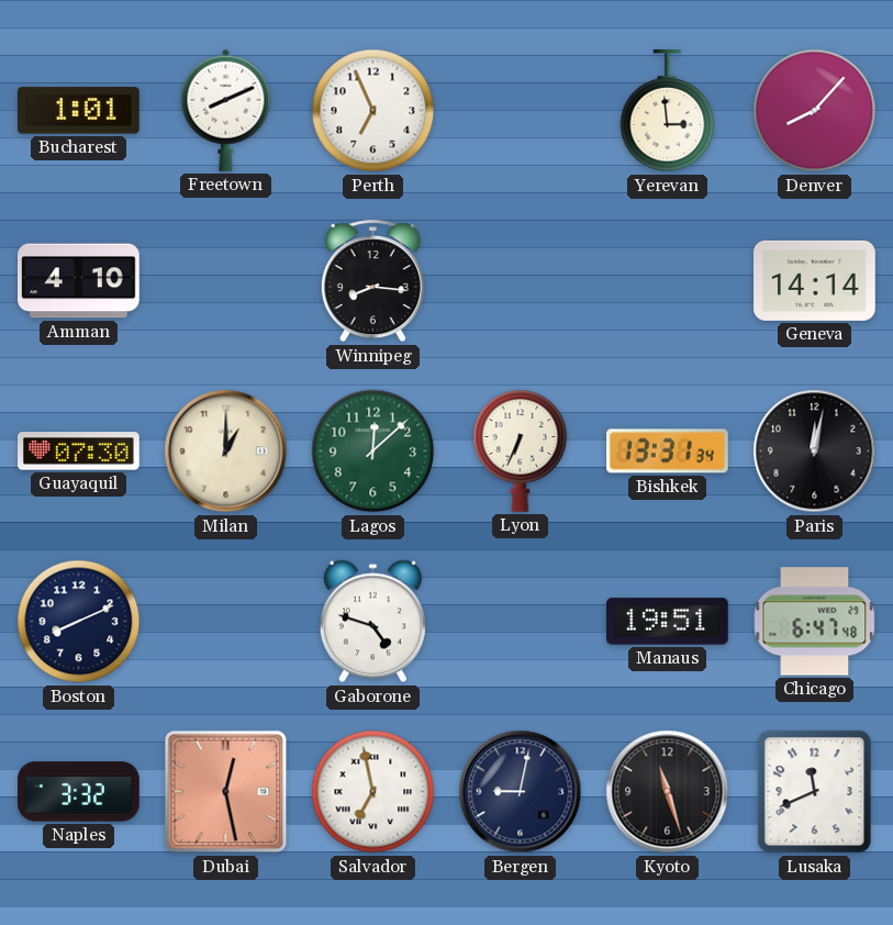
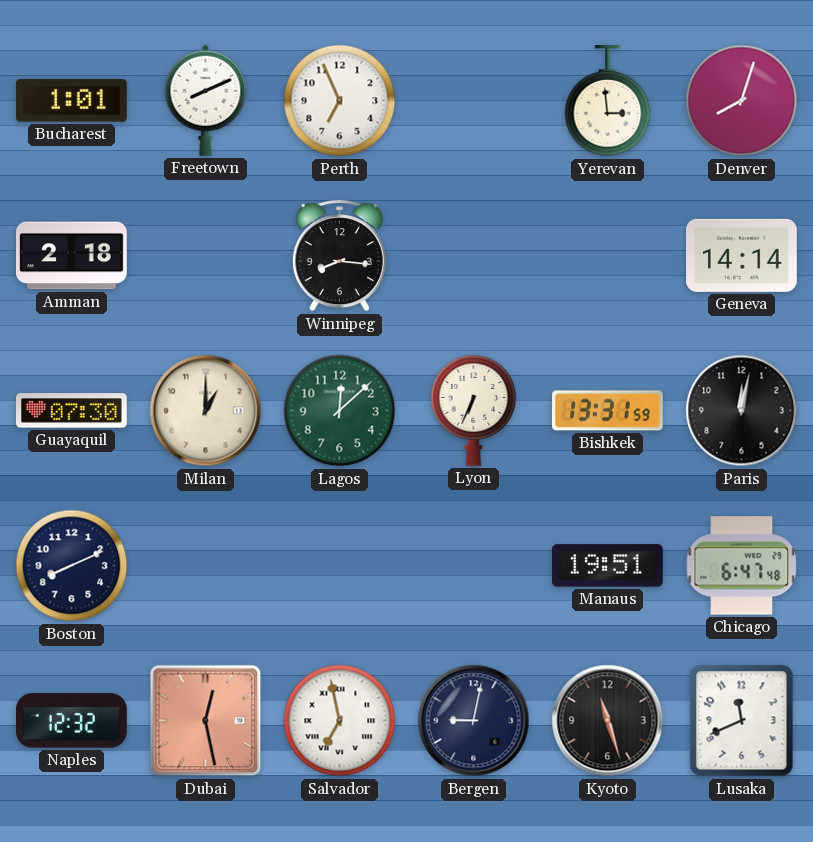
Denver: 8:07 -> 8:03
Amman: 4:10 -> 2:18
Bishkek: 13:31:34 -> 13:31:59
Gaborone: 4:48 -> none
Naples: 3:32 -> 12:32
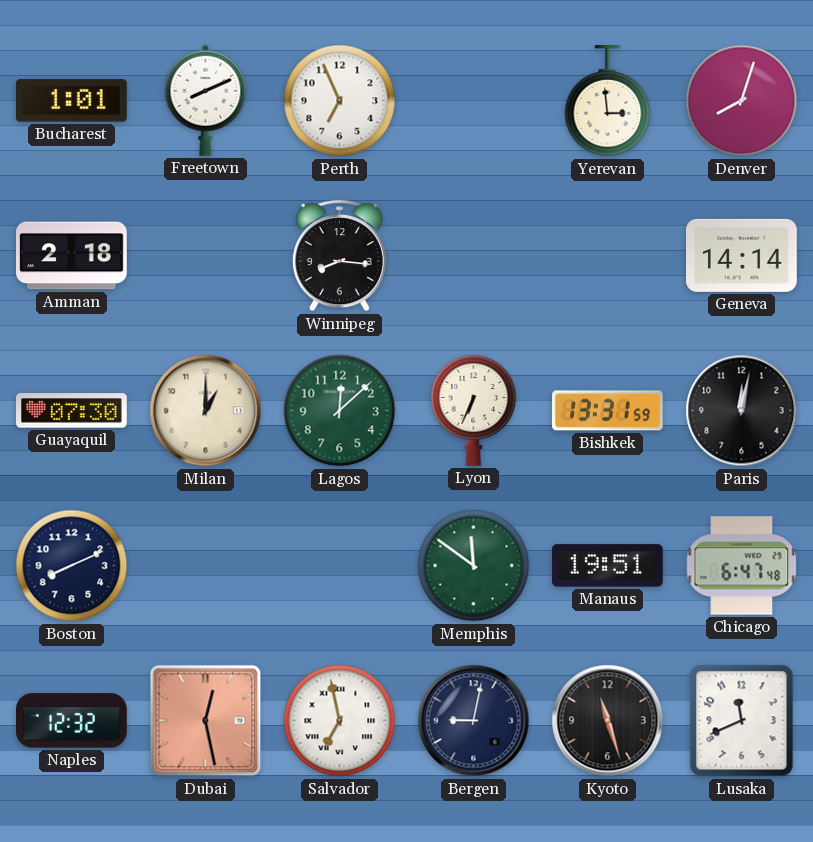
Memphis: none -> 11:51
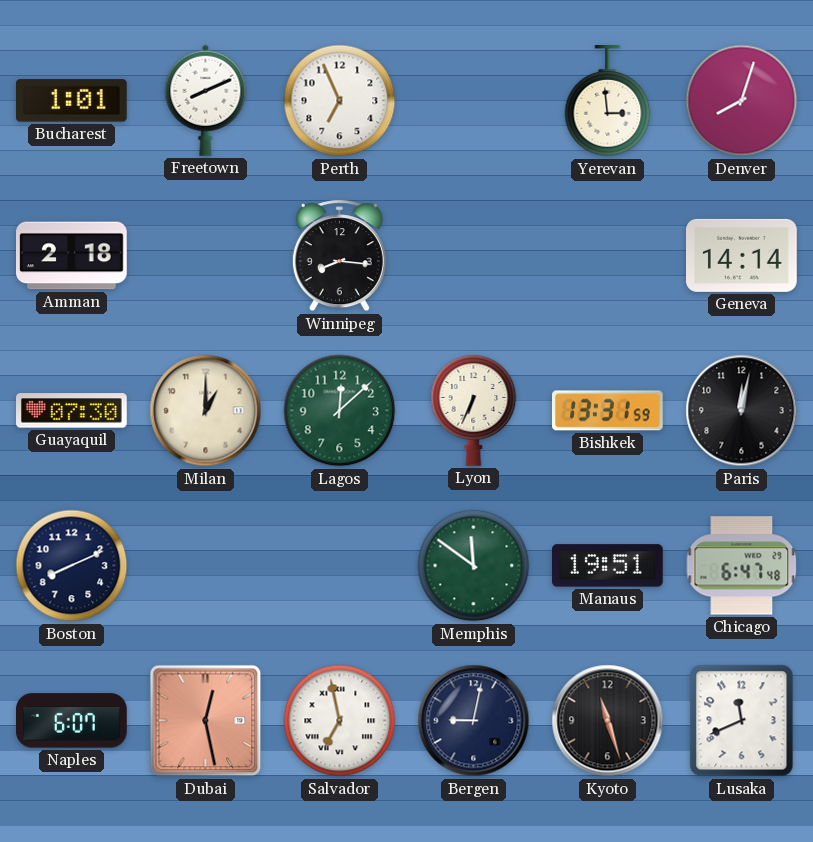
Naples: 12:32 -> 6:07
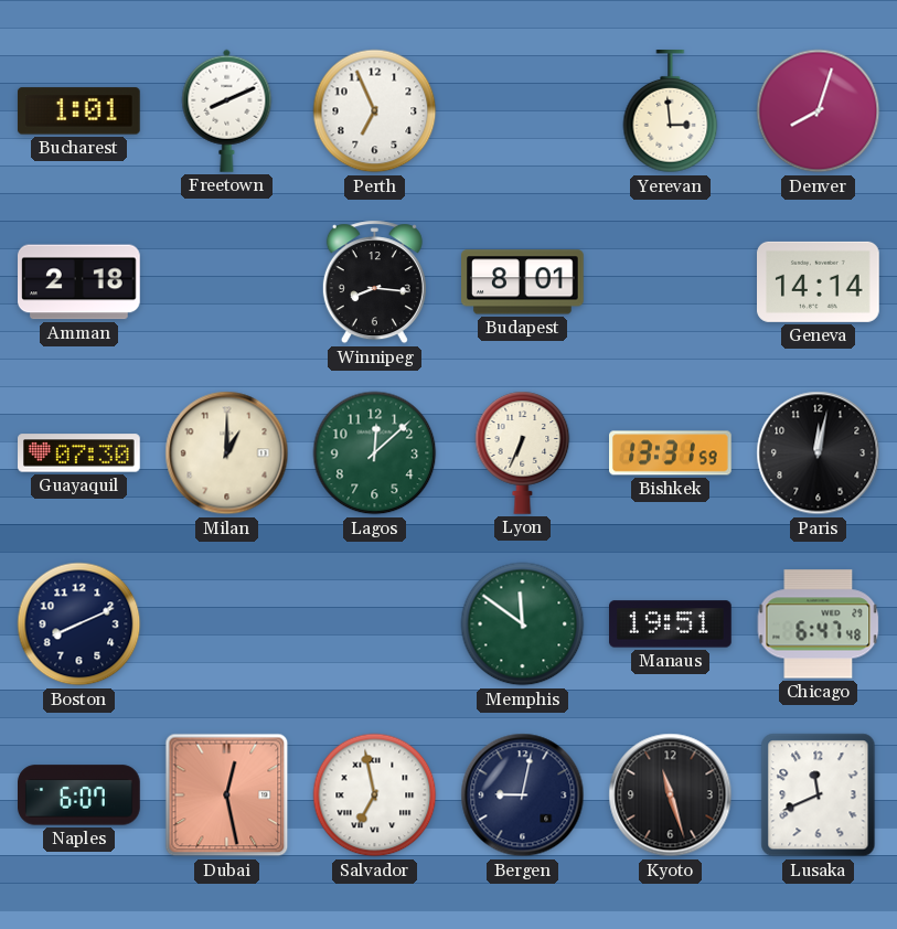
Budapest: none -> 8:01
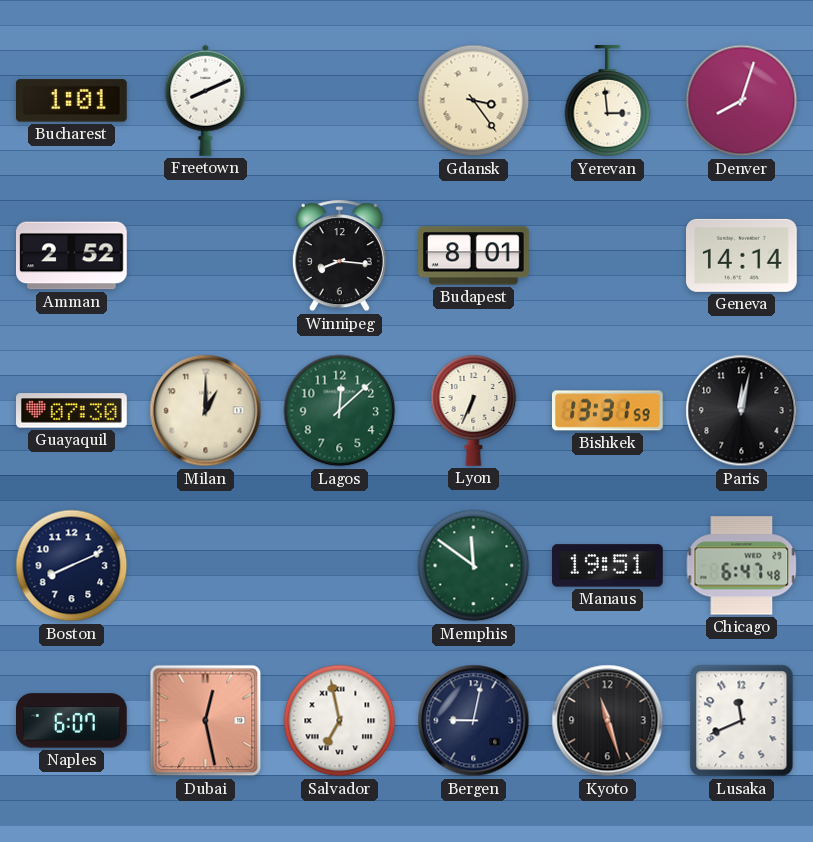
Perth: 6:56 -> none
Gdansk: none -> 3:24
Amman: 2:18 -> 2:52
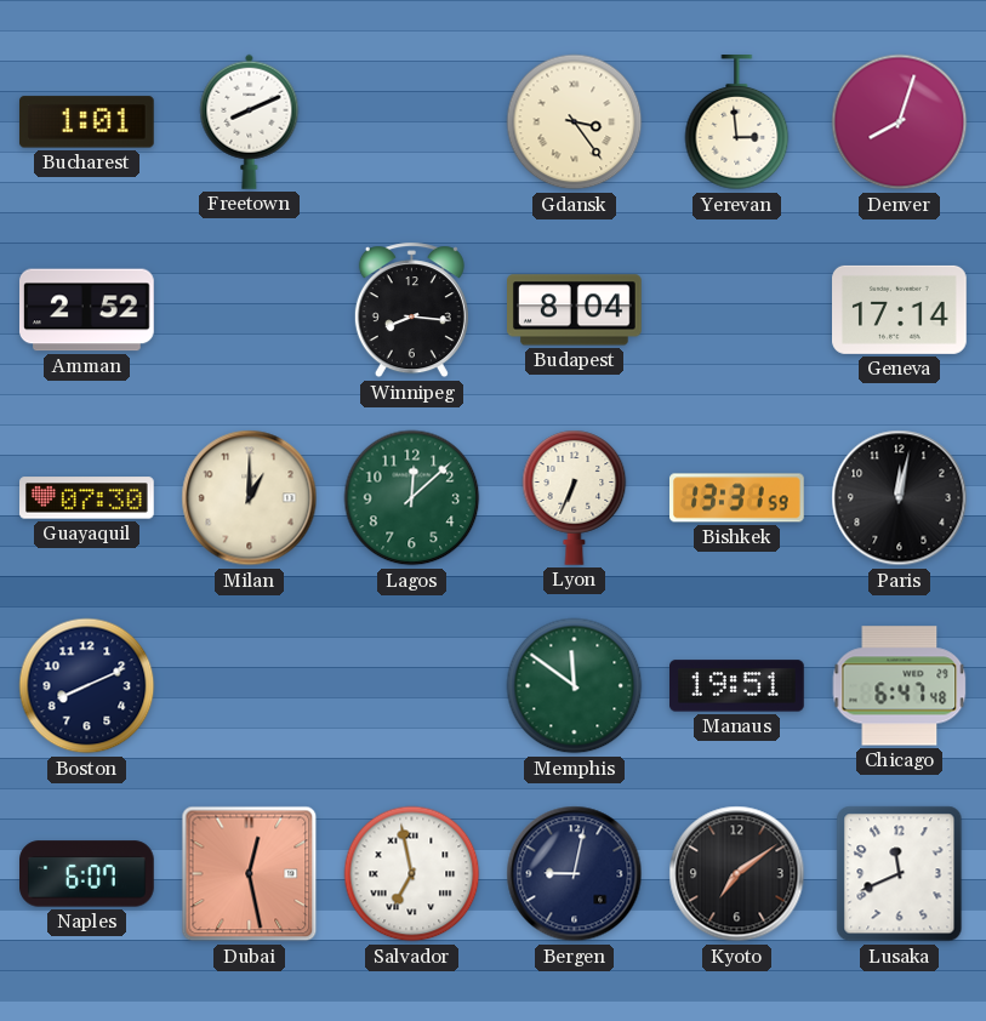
Budapest: 8:01 -> 8:04
Geneva: 14:14 -> 17:14
Kyoto: 11:27 -> 7:09
